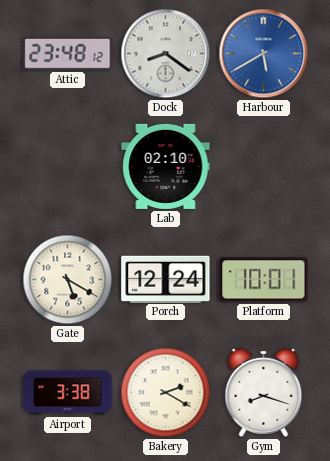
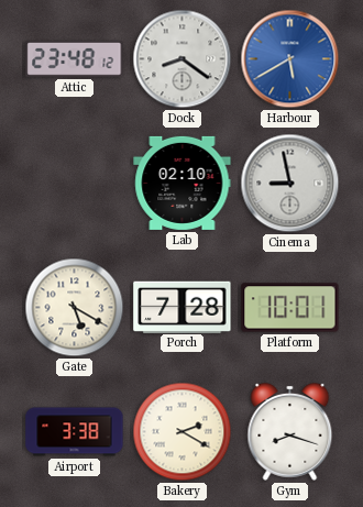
Cinema: none -> 8:58
Porch: 12:24 -> 7:28
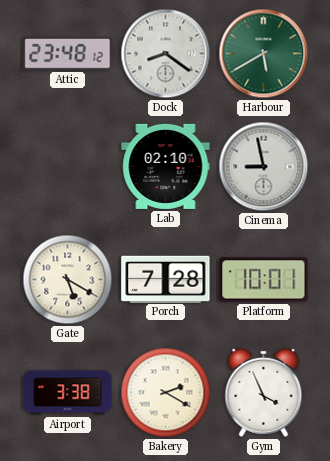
Harbour dial: blue -> green
Gym: 8:18 -> 3:56
